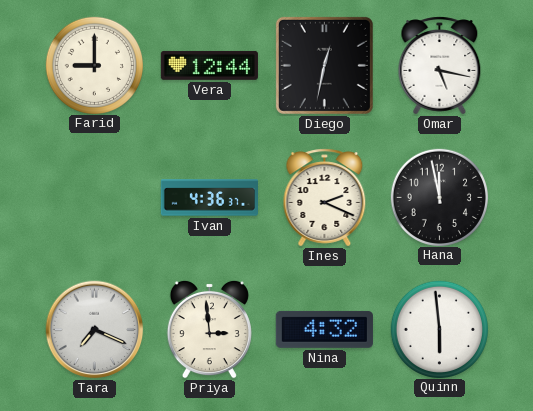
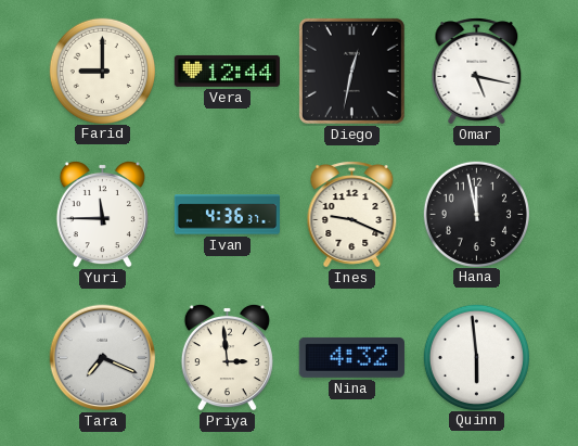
Yuri: none -> 11:45
Ines: 2:19 -> 9:19
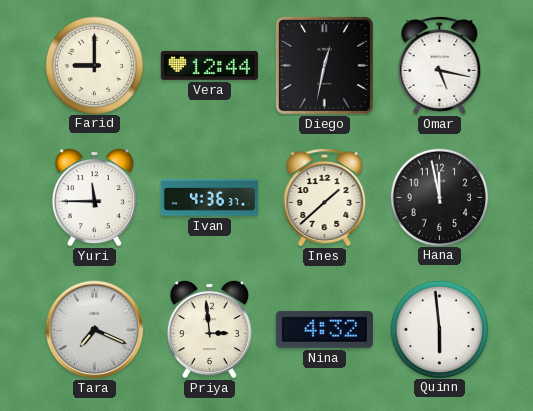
Ines: 9:19 -> 1:38
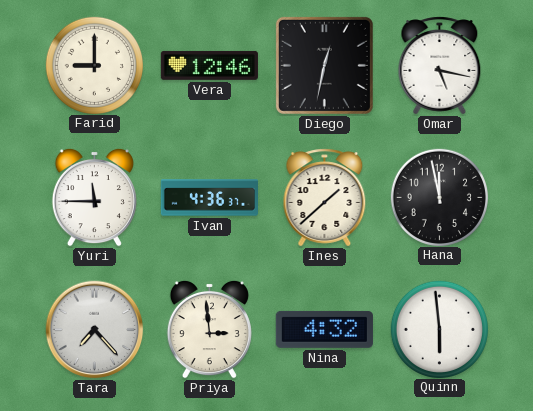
Vera: 12:44 -> 12:46
Tara: 7:19 -> 7:23
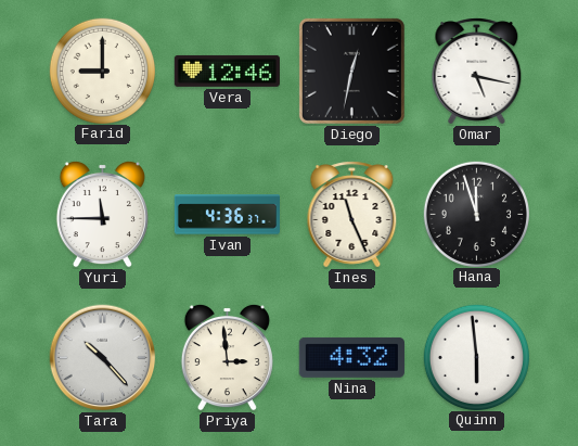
Ines: 1:38 -> 11:26
Hana: 11:58 -> 11:57
Tara: 7:23 -> 10:23
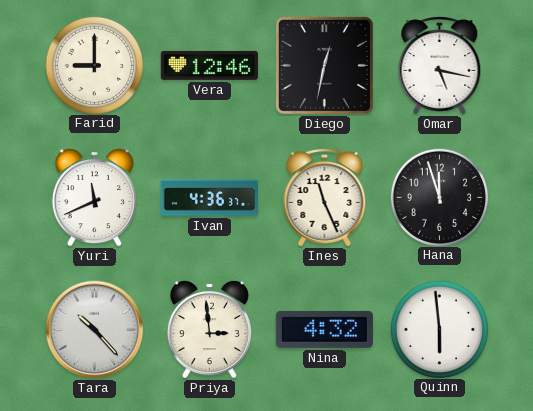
Yuri: 11:45 -> 11:41
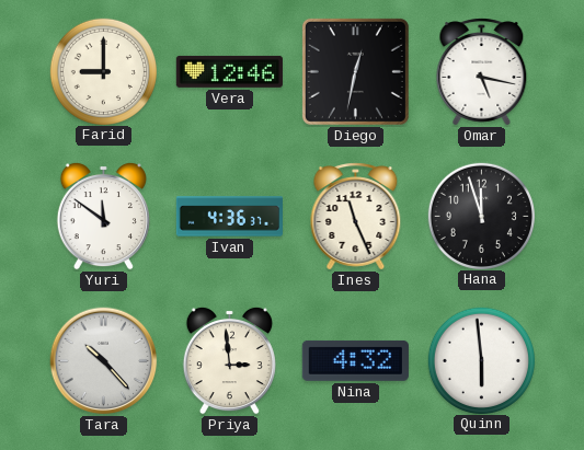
Yuri: 11:41 -> 11:51
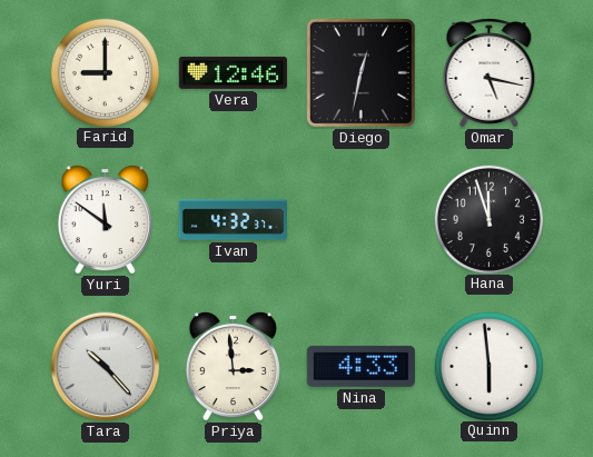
Ivan: 4:36 -> 4:32
Ines: 11:26 -> none
Nina: 4:32 -> 4:33
